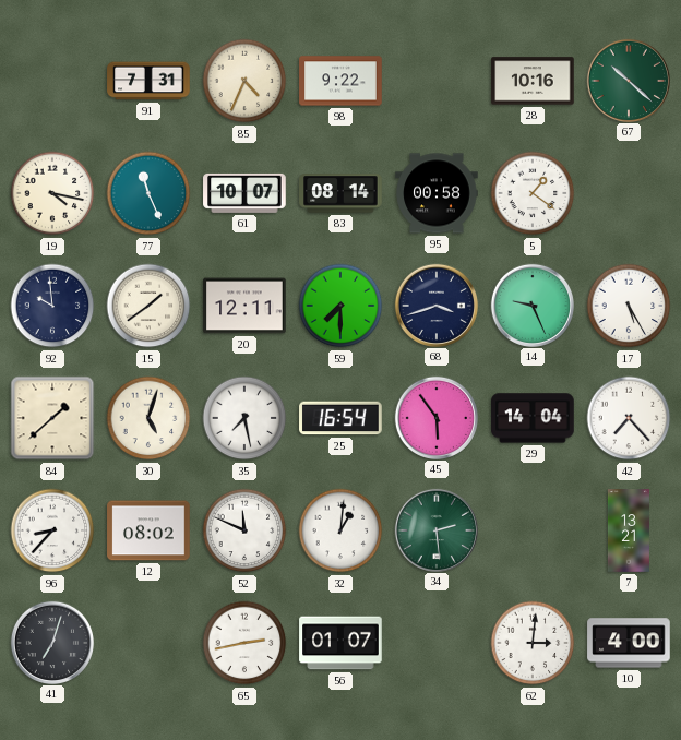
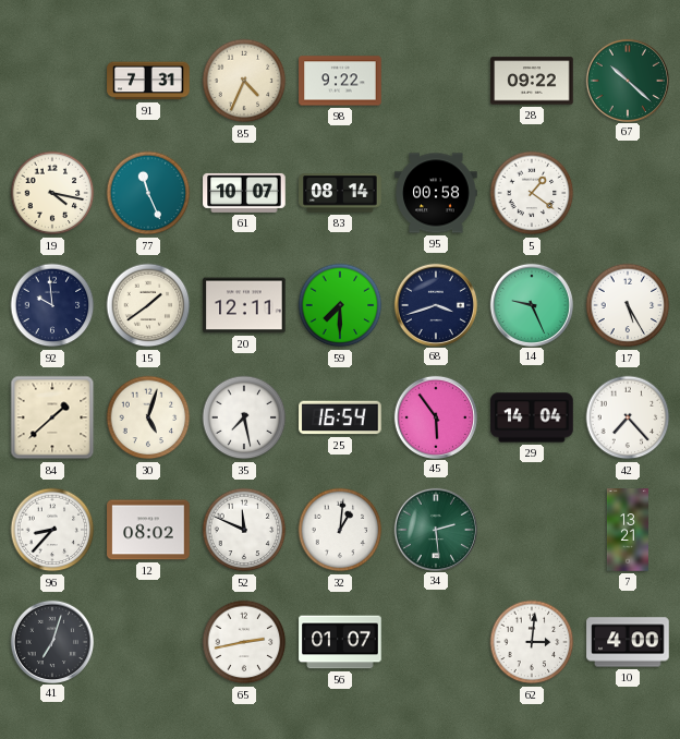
28: 10:16 -> 09:22
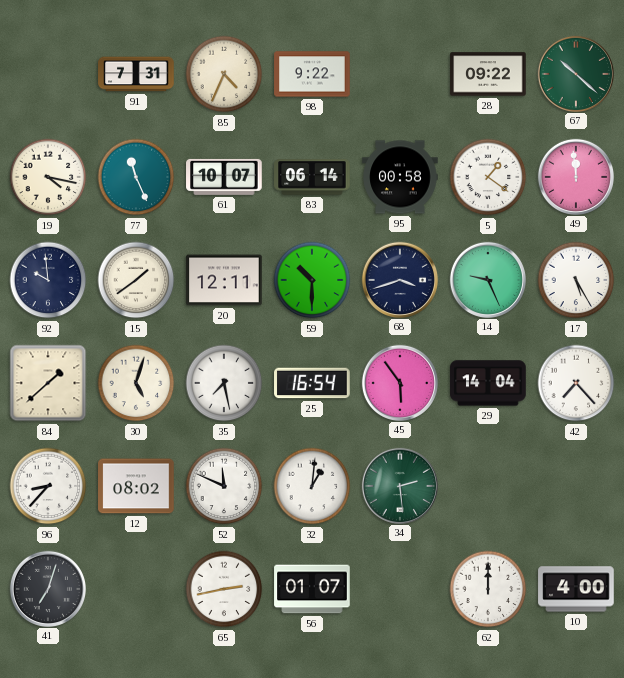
83: 08:14 -> 06:14
49: none -> 11:59
59: 7:30 -> 10:30
7: 13:21 -> none
62: 3:01 -> 12:00
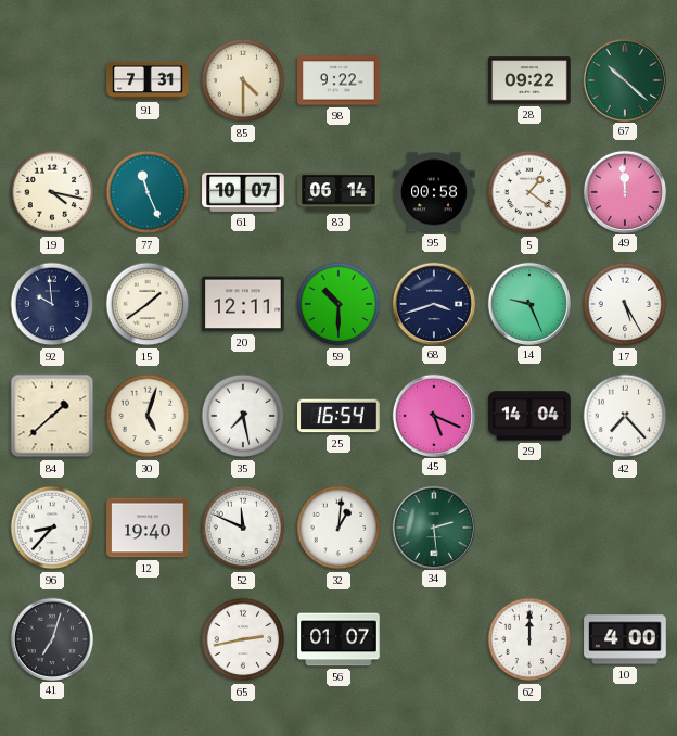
85: 4:34 -> 4:30
45: 5:54 -> 5:19
12: 08:02 -> 19:40
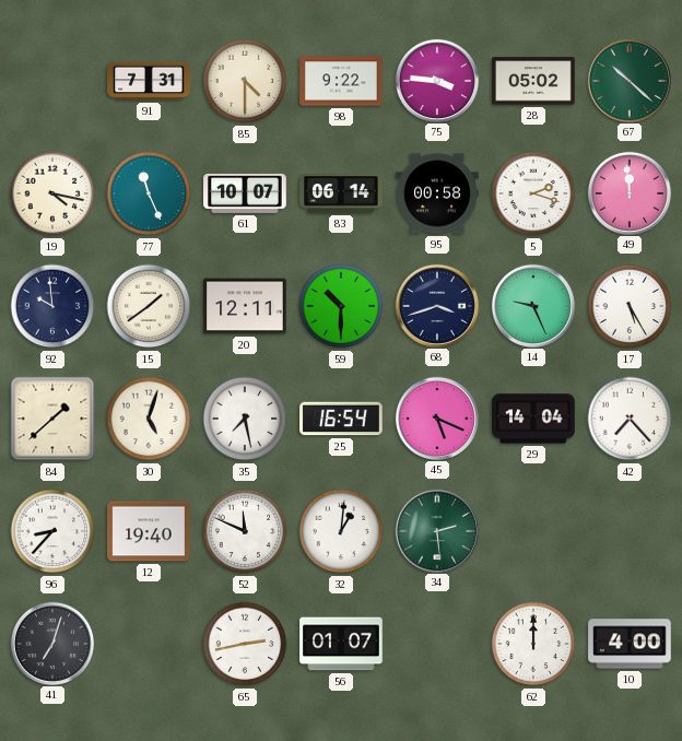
75: none -> 3:46
28: 09:22 -> 05:02
5: 1:21 -> 2:18
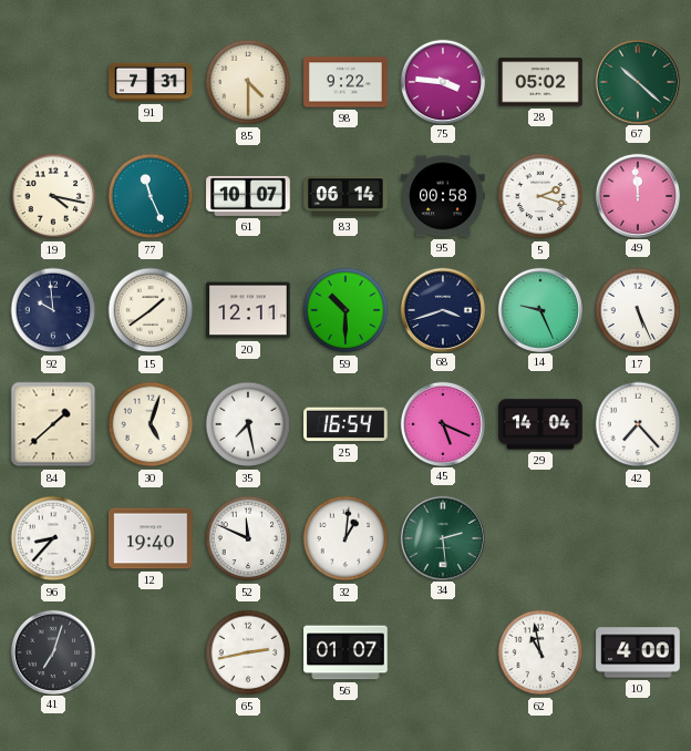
17: 5:25 -> 5:26
62: 12:00 -> 10:58
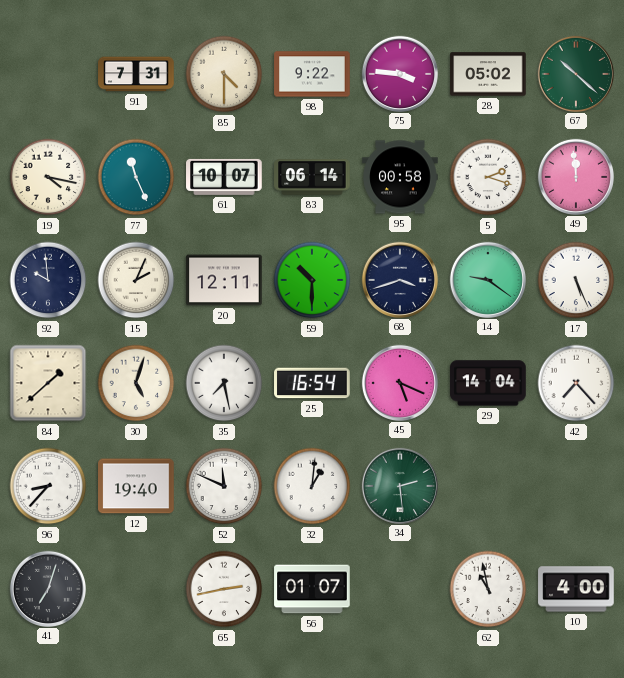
15: 1:39 -> 2:04
14: 9:26 -> 9:21
